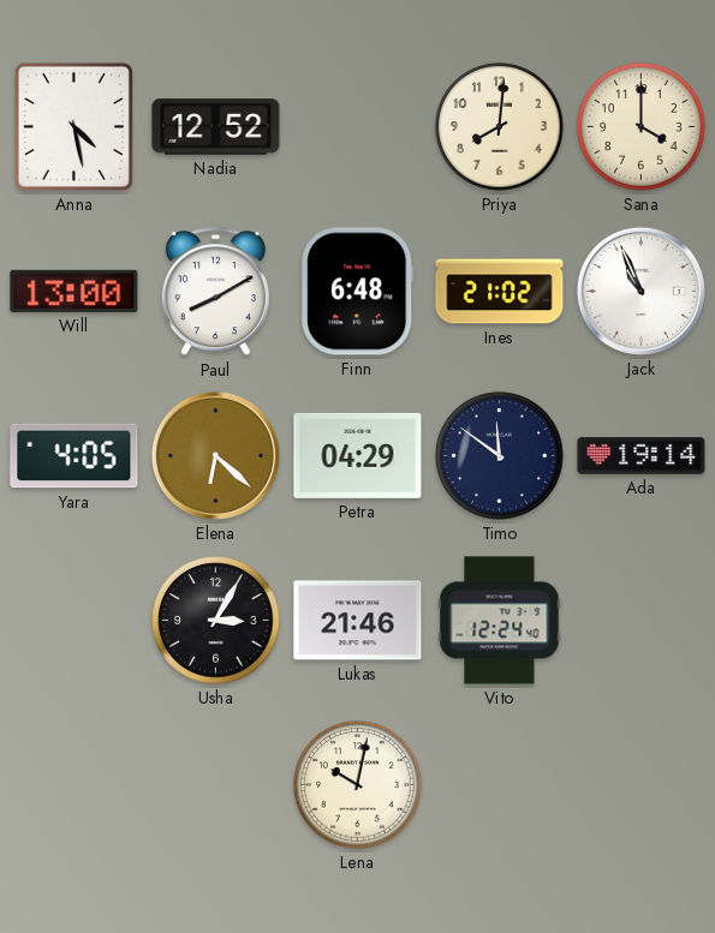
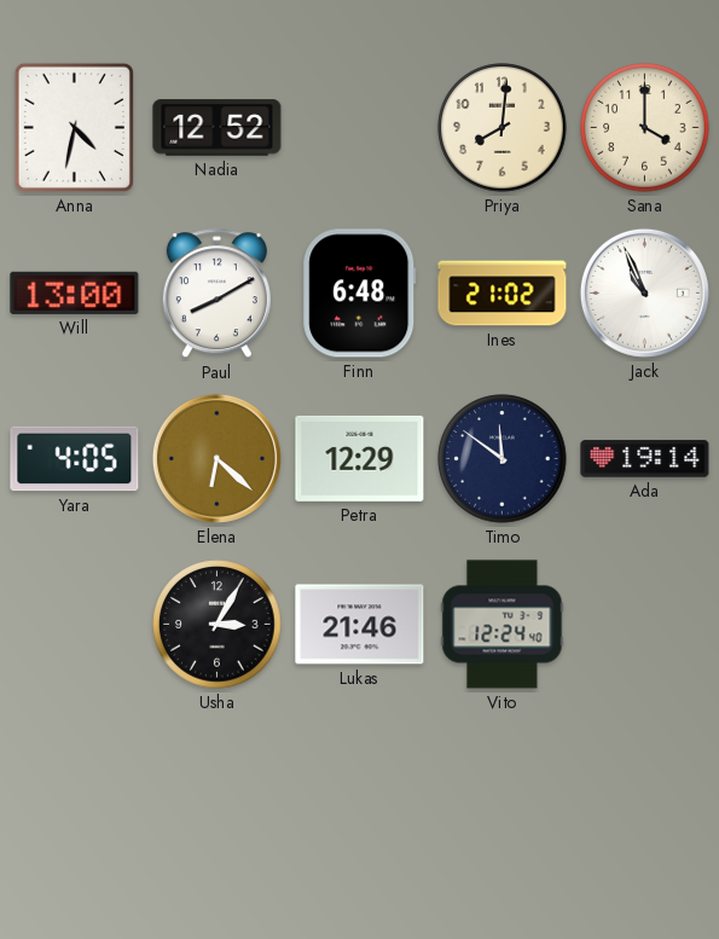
Anna: 4:28 -> 4:32
Petra: 04:29 -> 12:29
Lena: 10:02 -> none
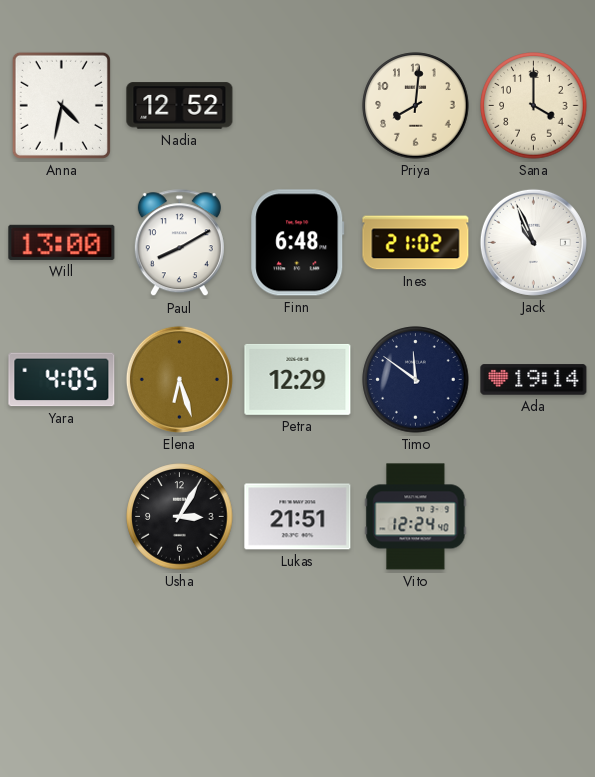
Elena: 6:22 -> 6:27
Lukas: 21:46 -> 21:51
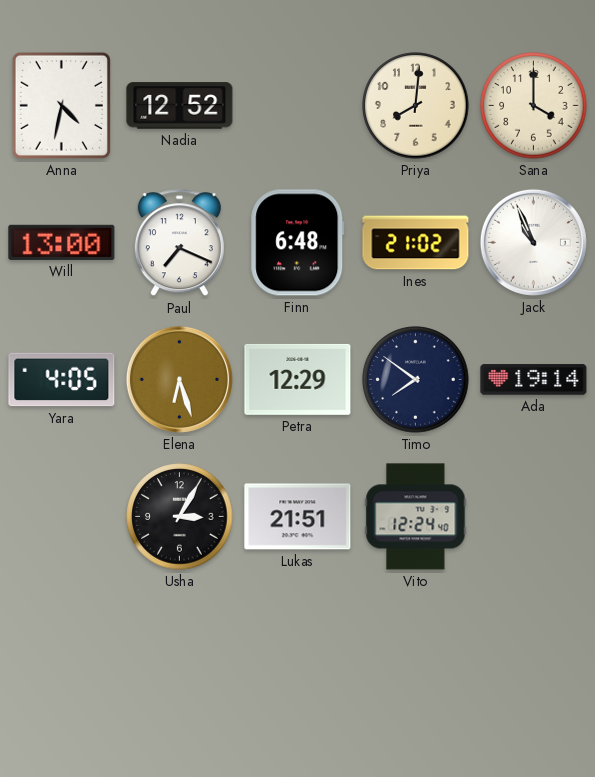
Paul: 8:10 -> 7:19
Timo: 11:51 -> 7:51
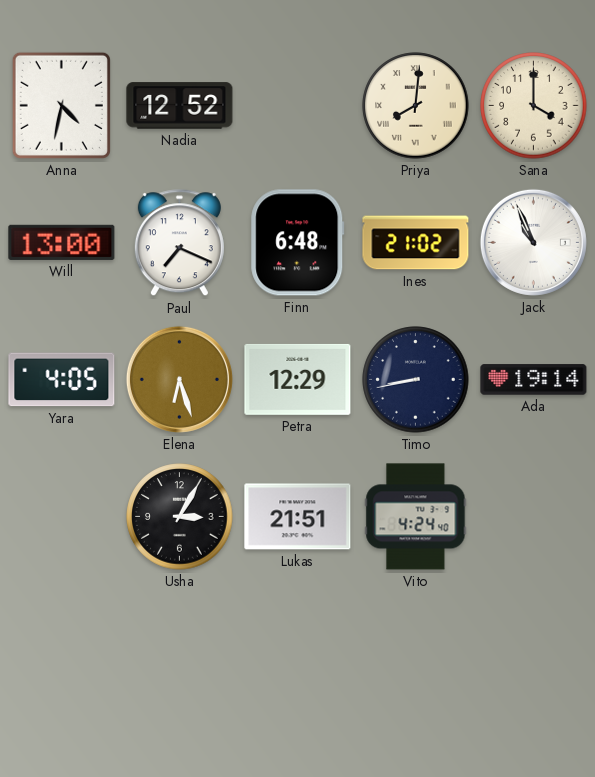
Priya numerals: Arabic -> Roman
Timo: 7:51 -> 8:43
Vito: 12:24 -> 4:24
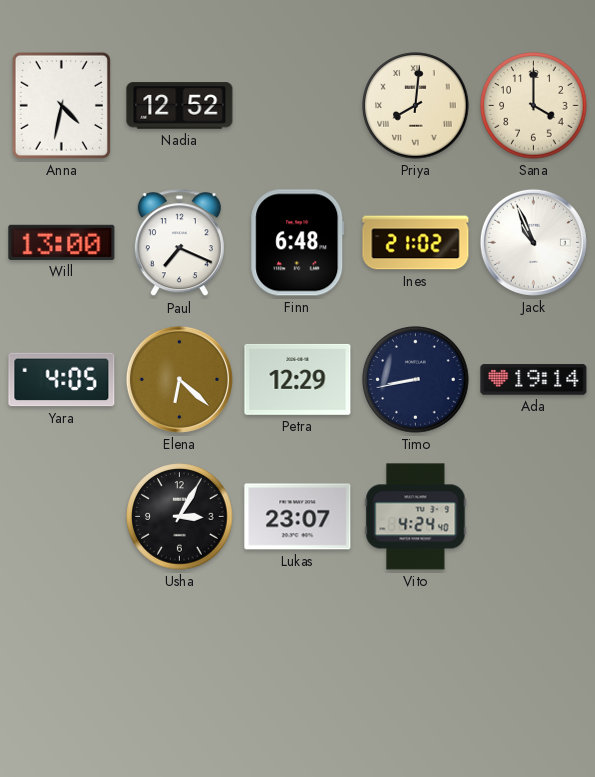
Elena: 6:27 -> 6:22
Lukas: 21:51 -> 23:07
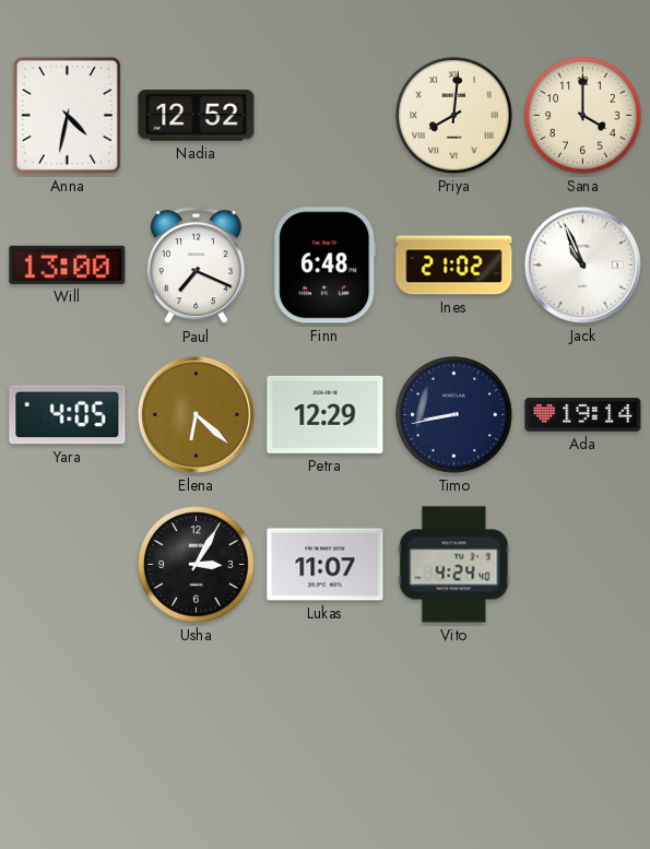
Lukas: 23:07 -> 11:07
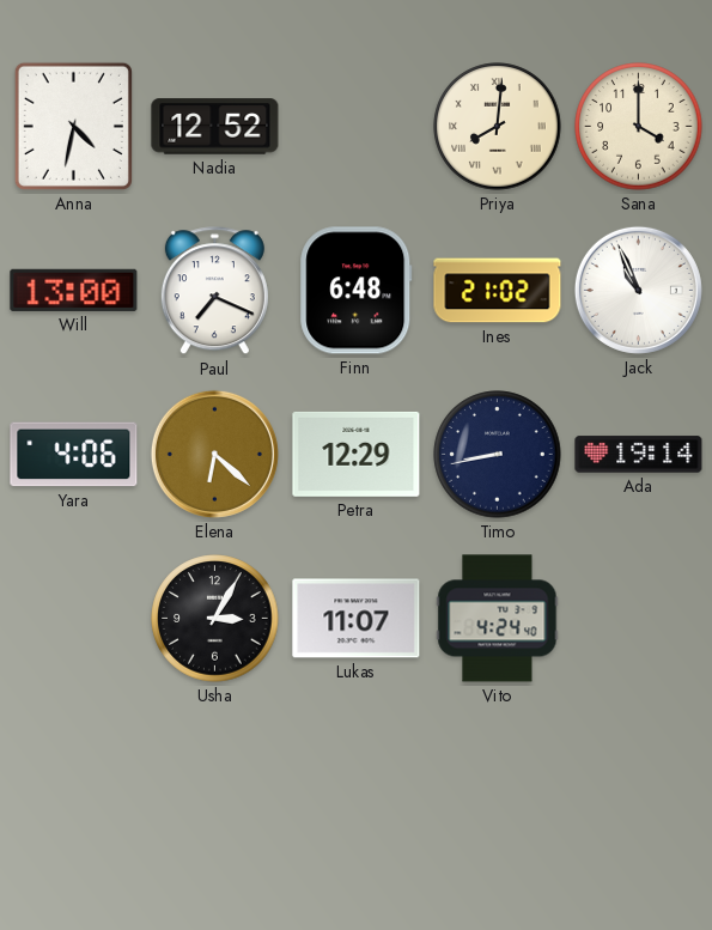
Yara: 4:05 -> 4:06
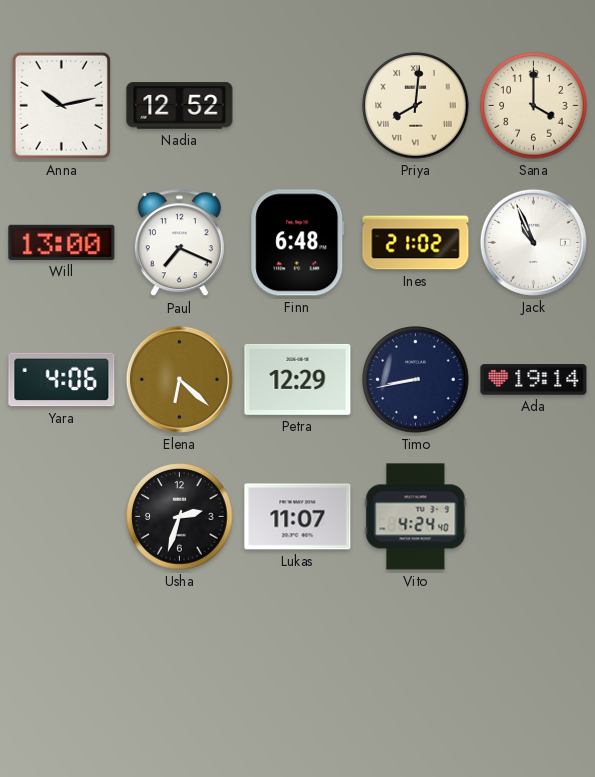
Anna: 4:32 -> 10:13
Usha: 3:05 -> 2:33
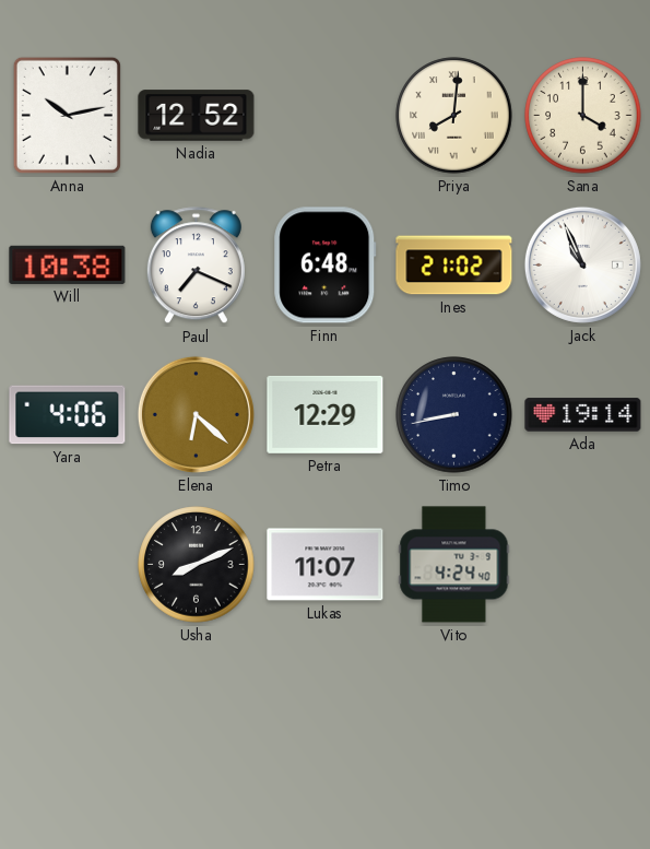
Will: 13:00 -> 10:38
Usha: 2:33 -> 8:11
